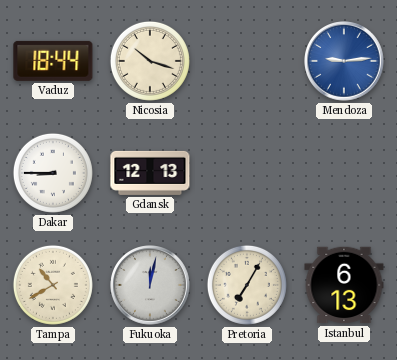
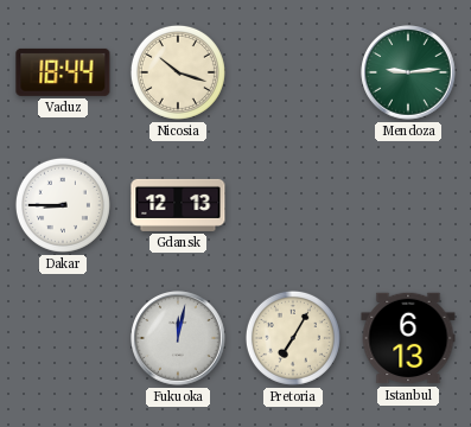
Mendoza dial: blue -> green
Tampa: 10:40 -> none
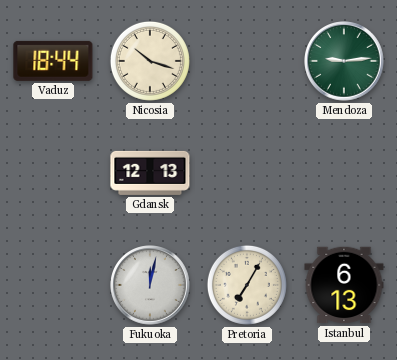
Dakar: 8:45 -> none
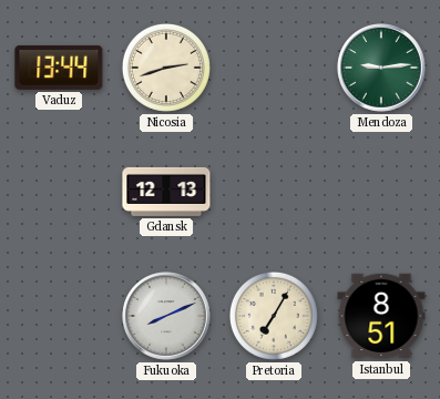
Vaduz: 18:44 -> 13:44
Nicosia: 10:18 -> 2:42
Fukuoka: 12:02 -> 8:11
Istanbul: 6:13 -> 8:51
